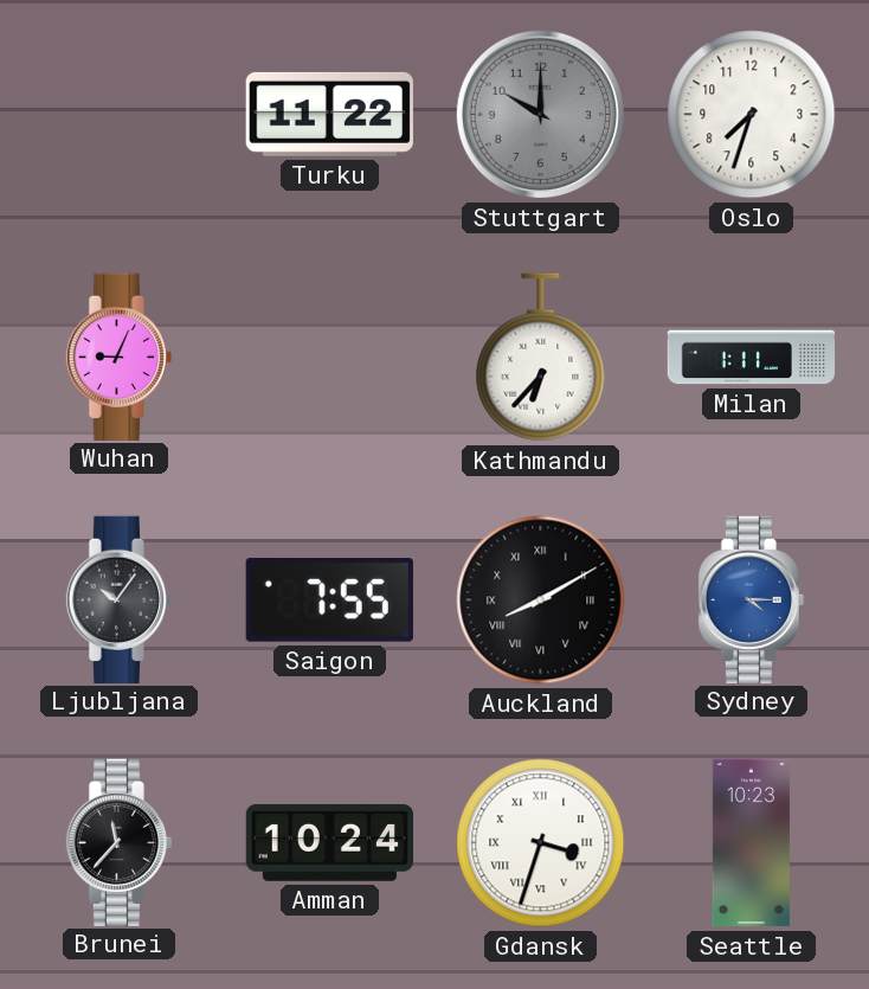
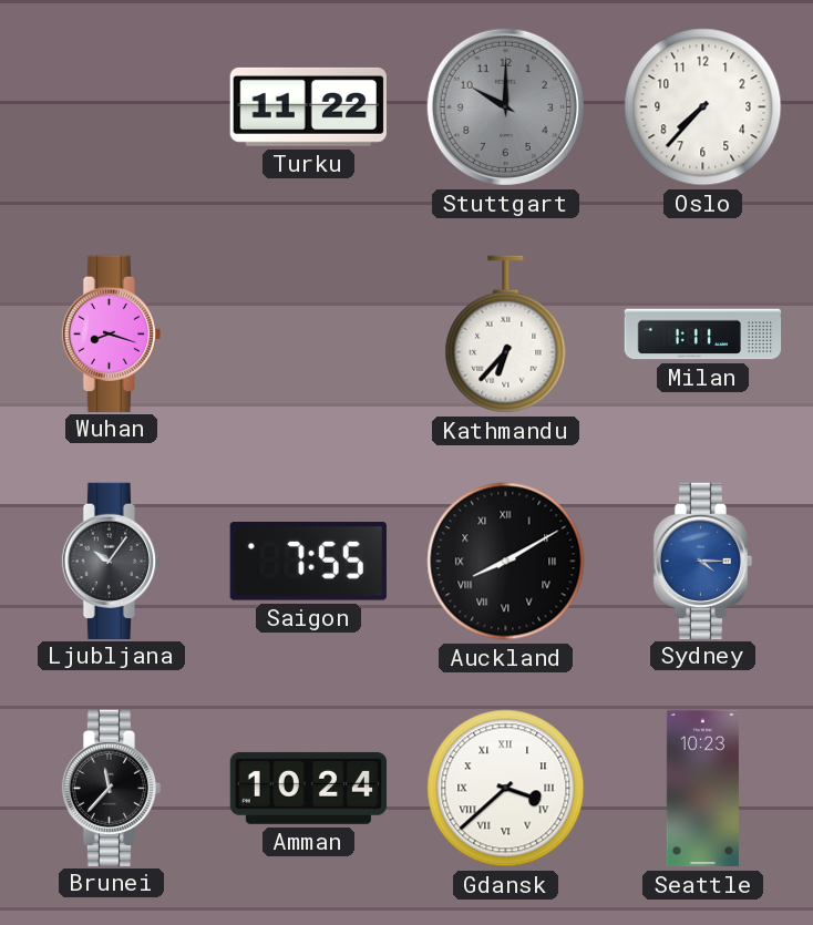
Oslo: 7:33 -> 7:37
Wuhan: 9:04 -> 8:18
Gdansk: 3:33 -> 3:38
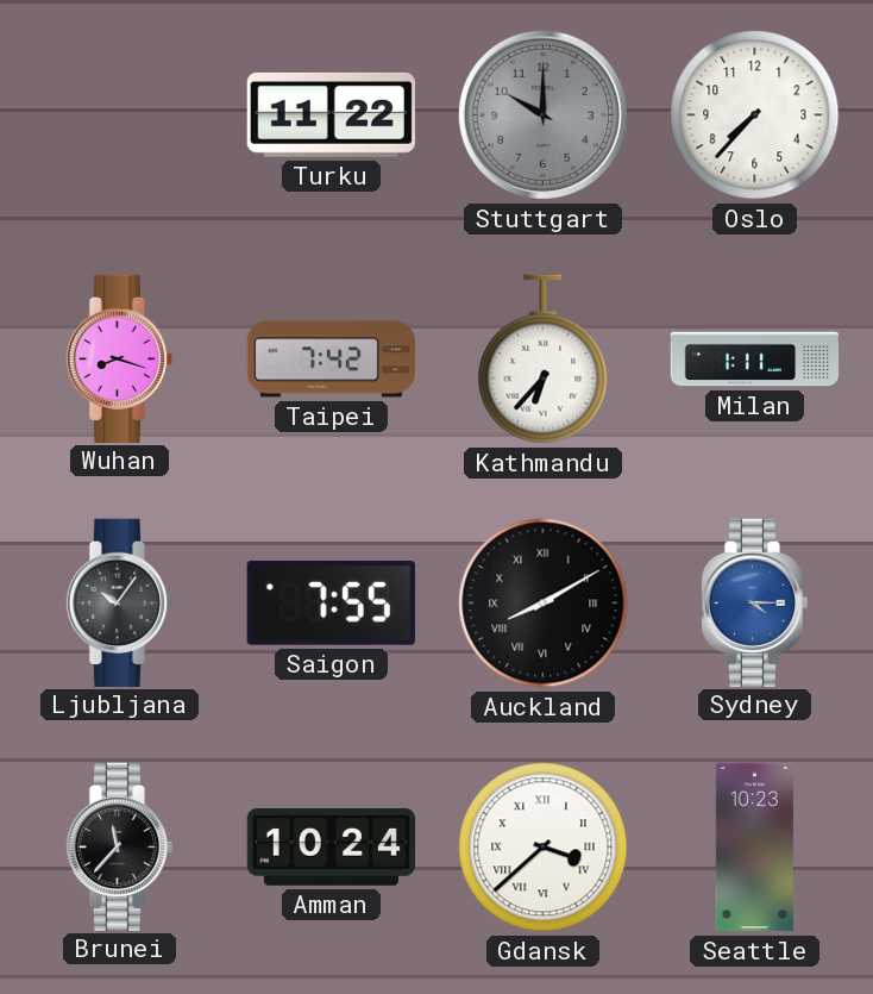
Taipei: none -> 7:42
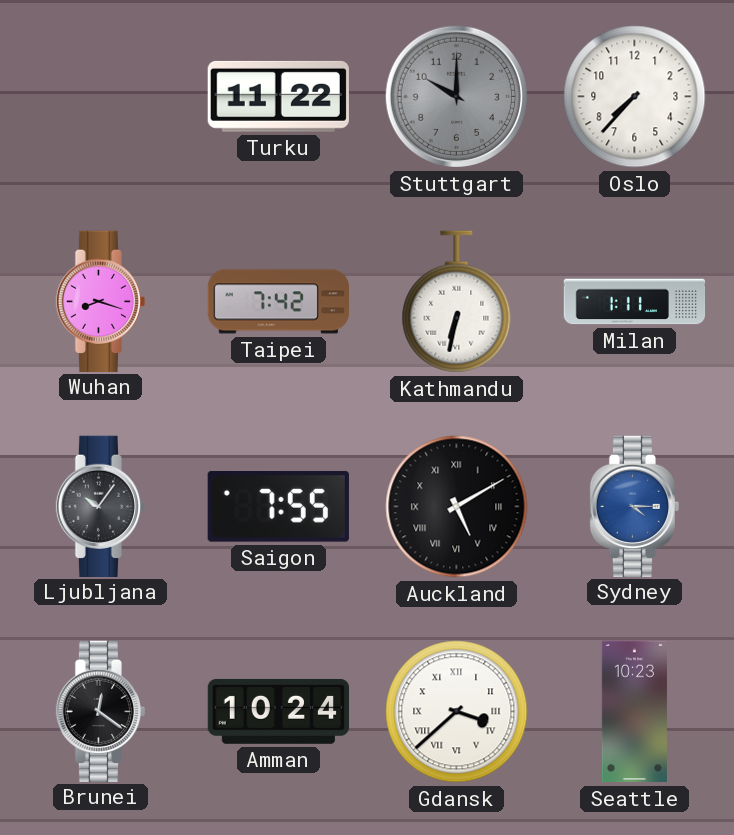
Kathmandu: 6:37 -> 6:32
Auckland: 8:10 -> 5:10
Brunei: 11:37 -> 12:21
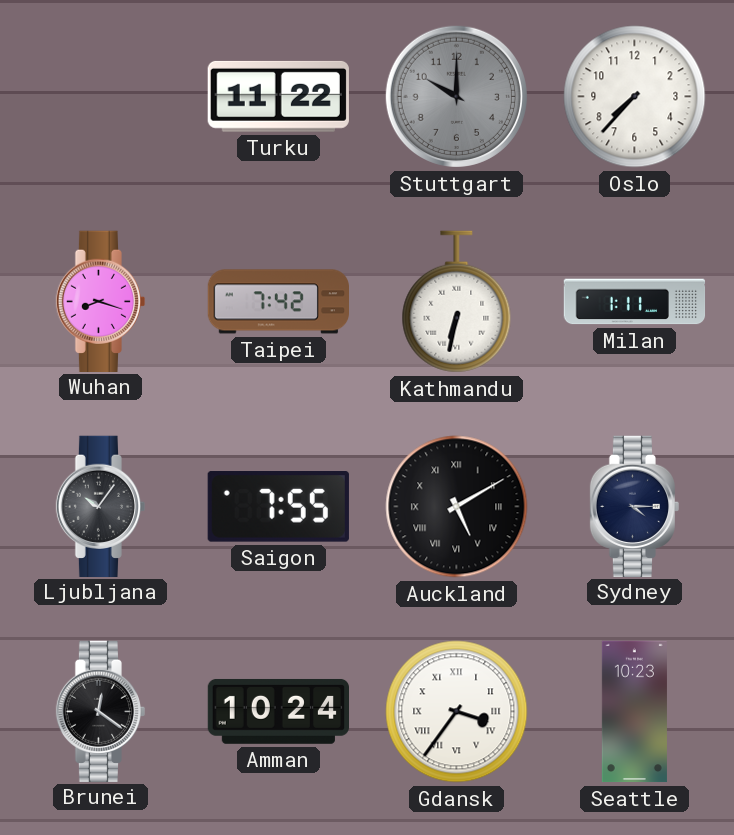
Sydney dial: blue -> navy
Gdansk: 3:38 -> 3:36
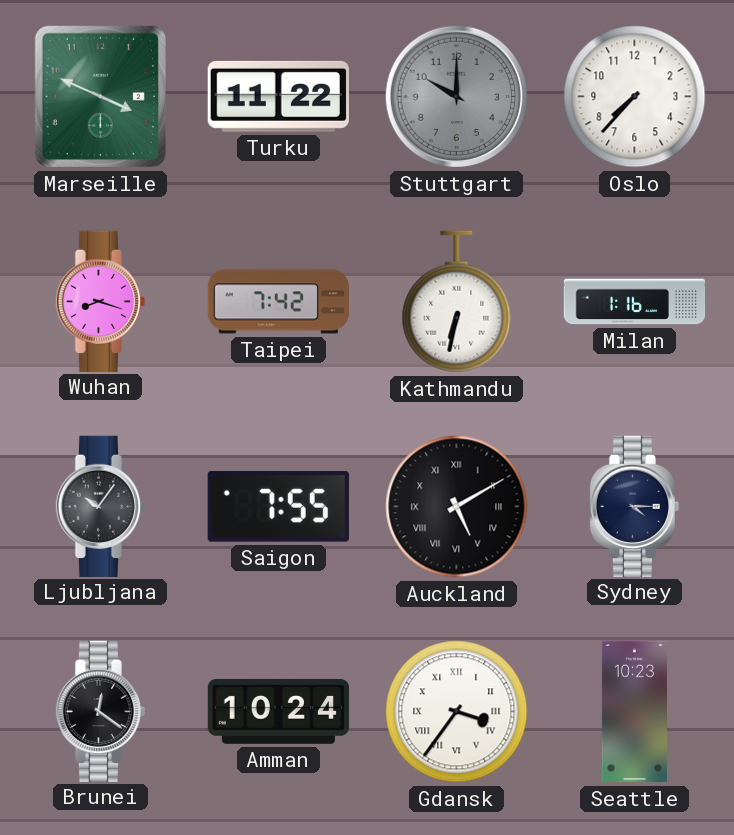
Marseille: none -> 3:49
Milan: 1:11 -> 1:16
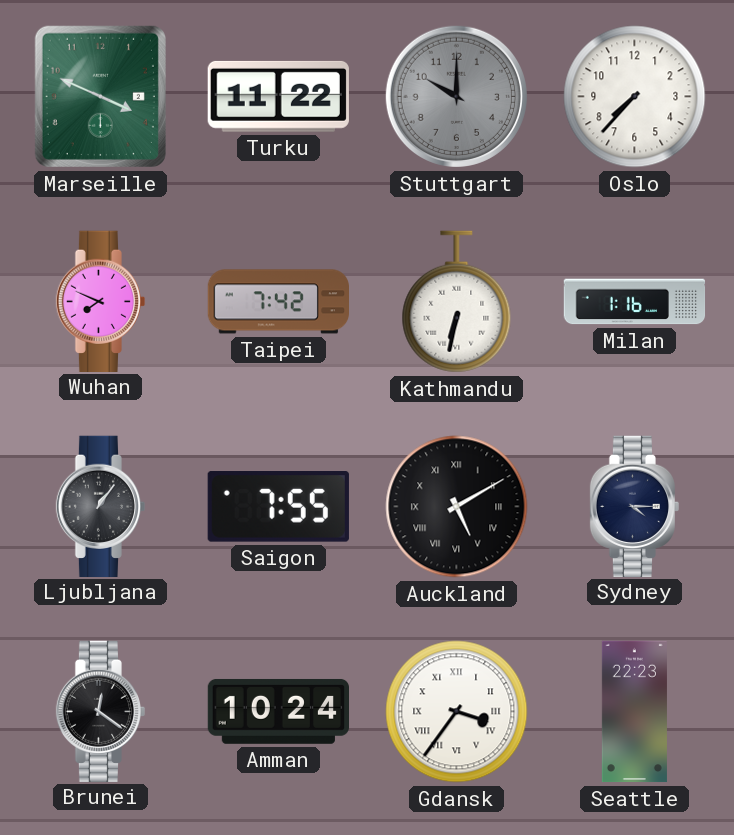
Wuhan: 8:18 -> 7:49
Ljubljana: 10:06 -> 1:06
Seattle: 10:23 -> 22:23
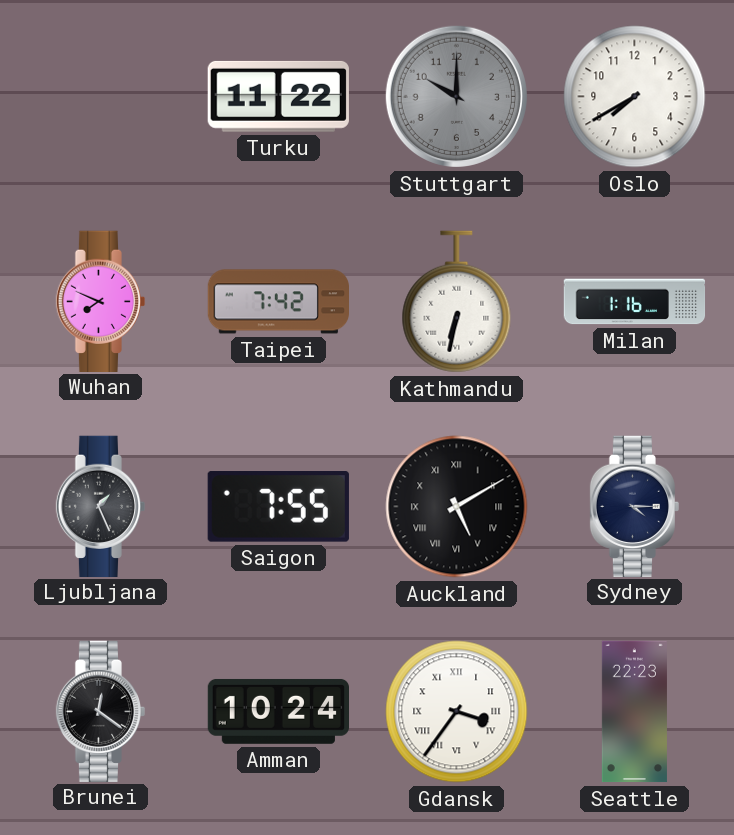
Marseille: 3:49 -> none
Oslo: 7:37 -> 7:40
Ljubljana: 1:06 -> 1:26
